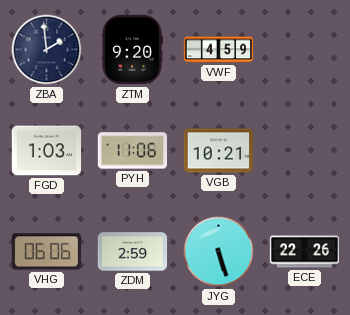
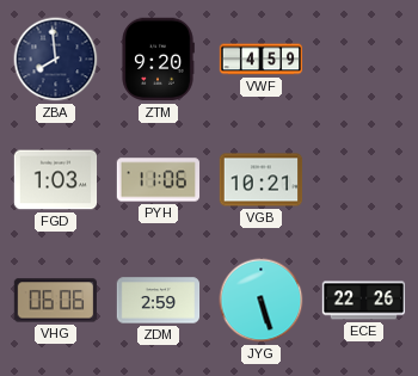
ZBA: 1:59 -> 7:59
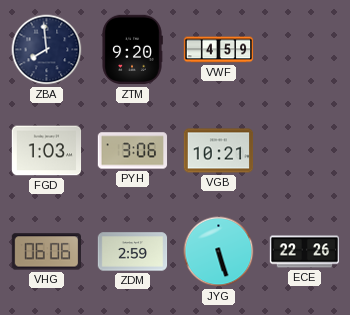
PYH: 11:06 -> 3:06
